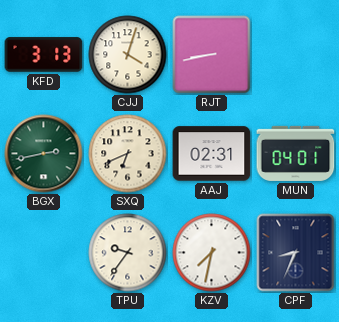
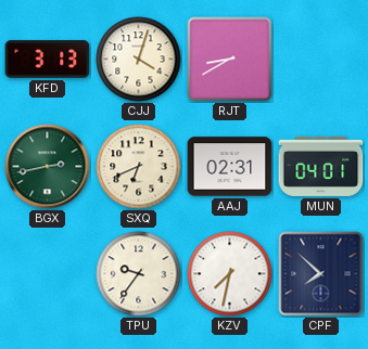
RJT: 8:43 -> 8:40
CPF: 8:34 -> 7:52
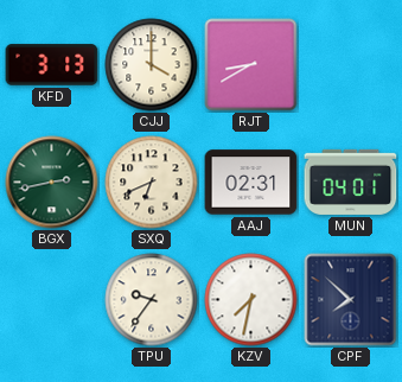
CJJ: 4:03 -> 4:00
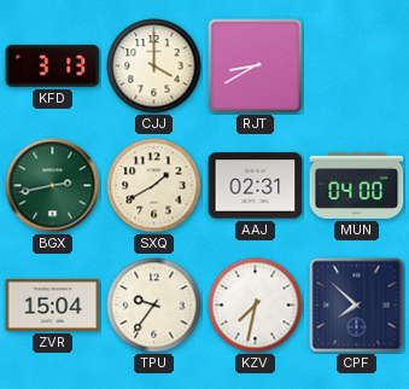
SXQ: 6:41 -> 1:40
MUN: 04:01 -> 04:00
ZVR: none -> 15:04
